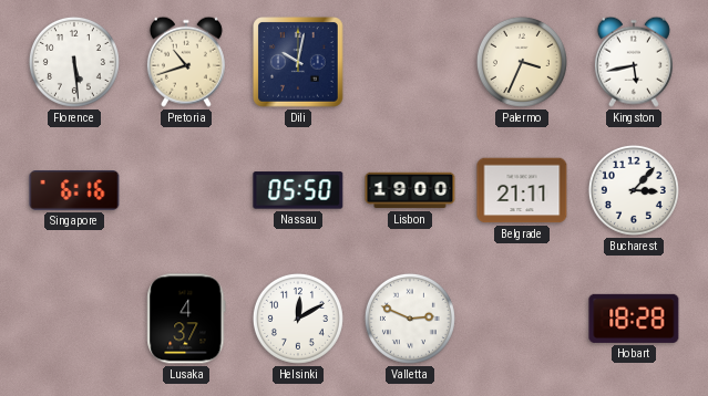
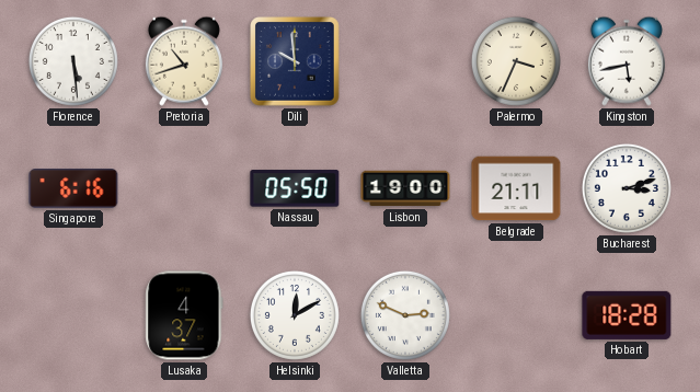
Dili: 10:02 -> 9:59
Bucharest: 3:07 -> 3:12
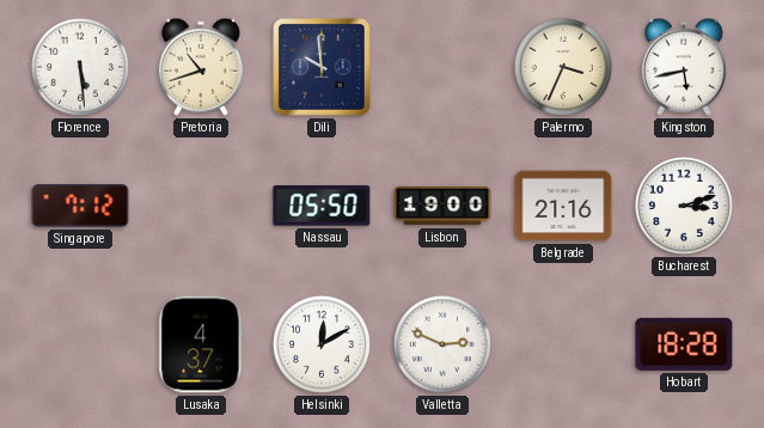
Singapore: 6:16 -> 7:12
Belgrade: 21:11 -> 21:16
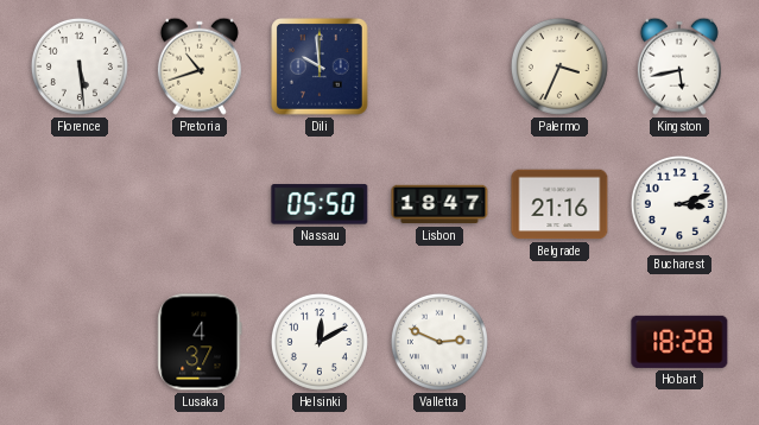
Singapore: 7:12 -> none
Lisbon: 19:00 -> 18:47
